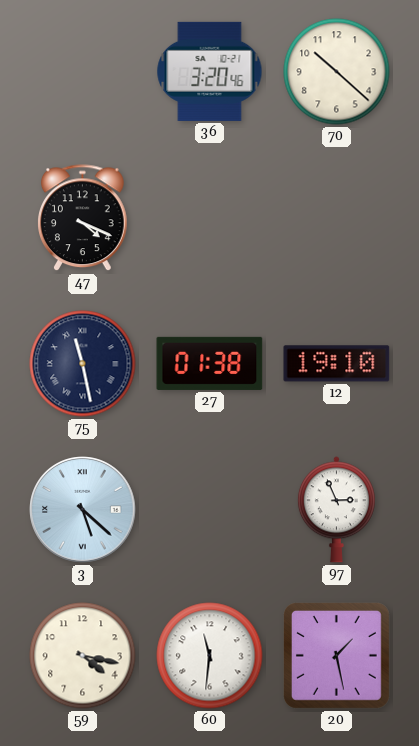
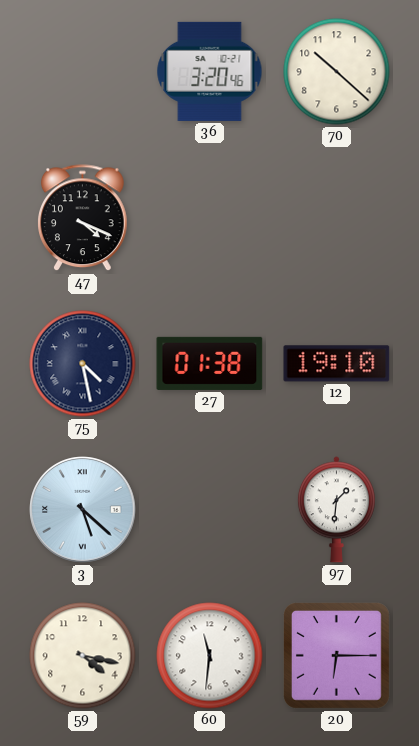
75: 11:28 -> 4:28
97: 2:56 -> 1:31
20: 1:28 -> 6:15
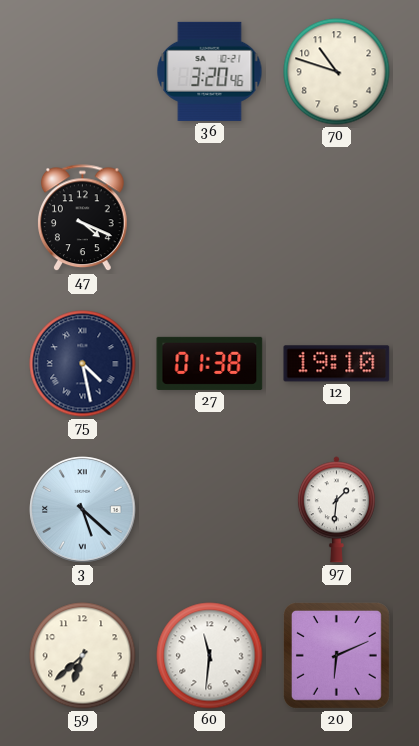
70: 10:22 -> 10:48
59: 4:17 -> 6:38
20: 6:15 -> 6:11
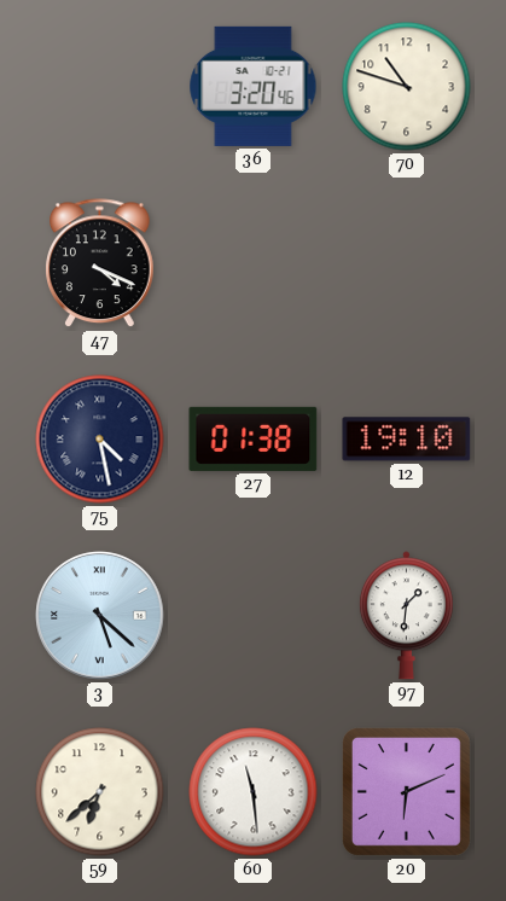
60: 11:31 -> 11:29
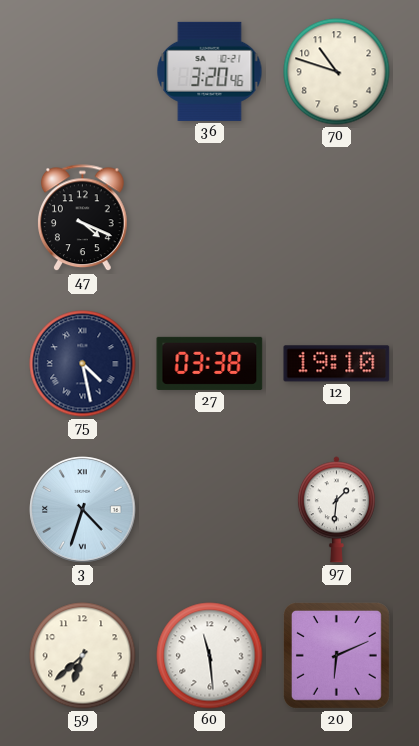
27: 01:38 -> 03:38
3: 5:22 -> 4:33
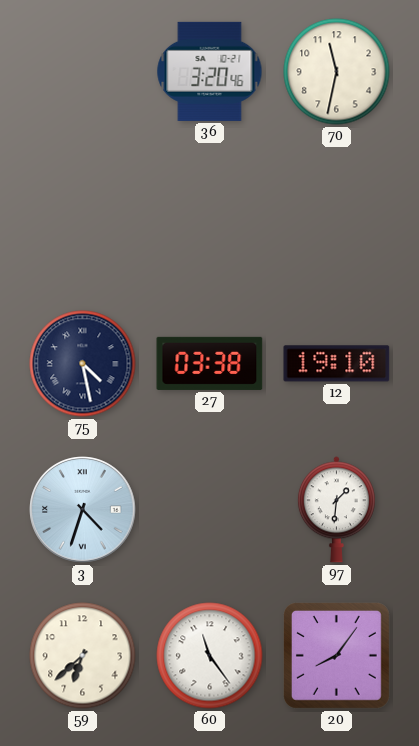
70: 10:48 -> 11:32
47: 4:19 -> none
60: 11:29 -> 11:24
20: 6:11 -> 8:06
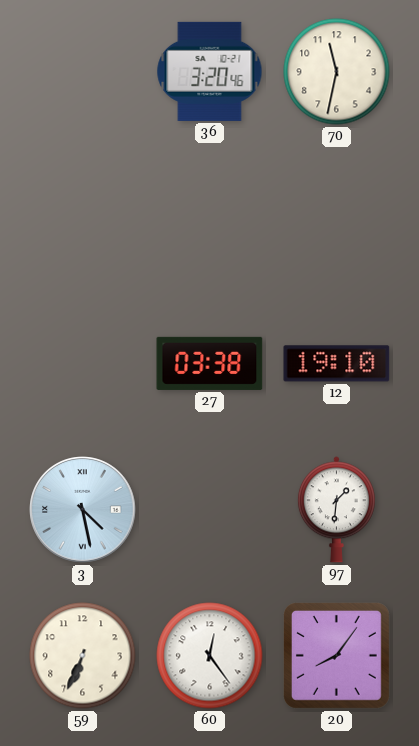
75: 4:28 -> none
3: 4:33 -> 4:28
59: 6:38 -> 6:34
60: 11:24 -> 12:24
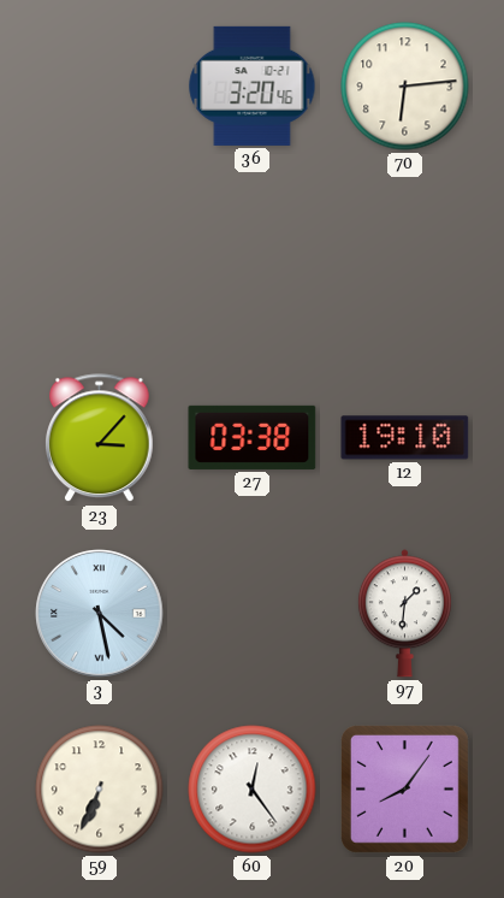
70: 11:32 -> 6:14
23: none -> 3:07
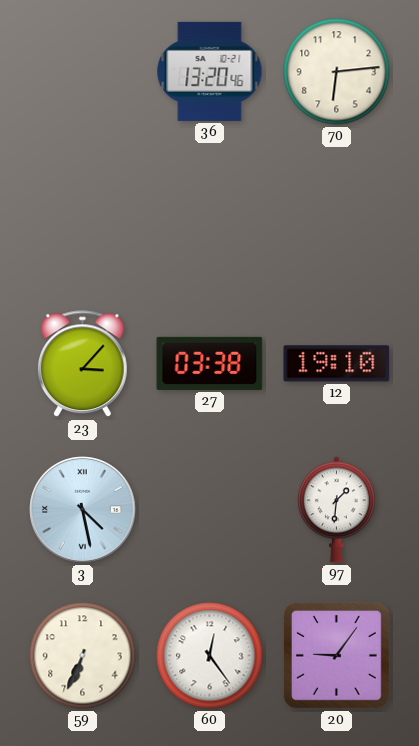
36: 3:20 -> 13:20
20: 8:06 -> 9:06
